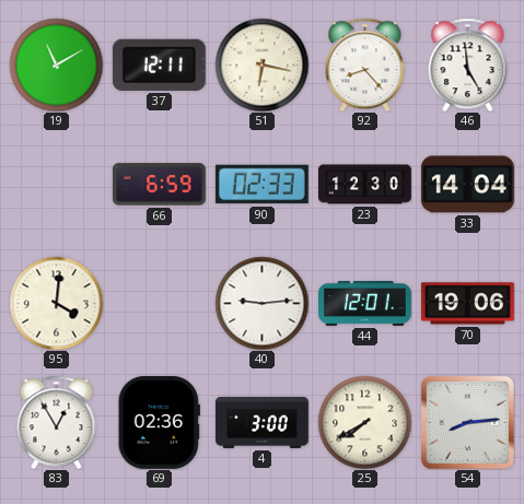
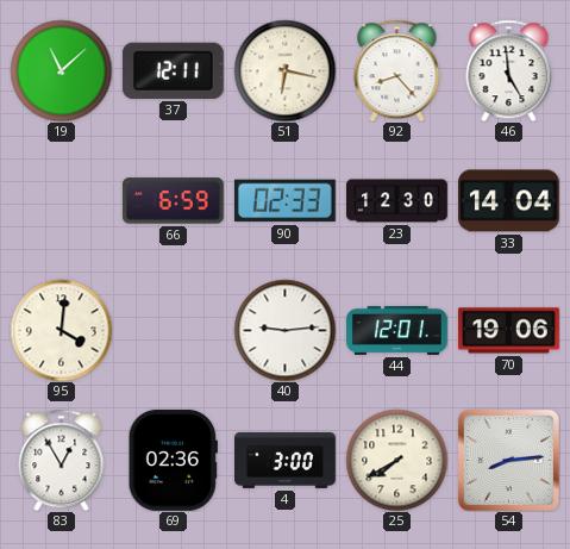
19: 11:10 -> 11:08
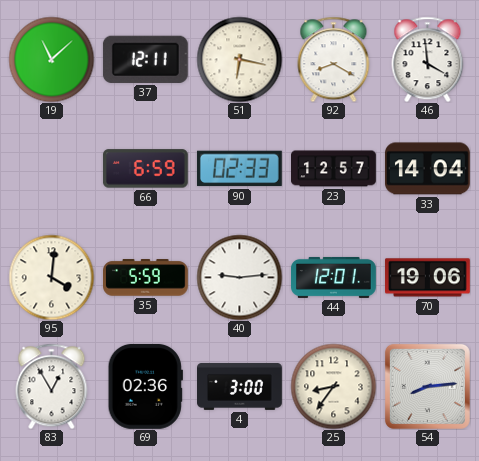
92: 8:23 -> 8:20
46: 4:59 -> 3:59
23: 12:30 -> 12:57
35: none -> 5:59
25: 7:40 -> 8:36
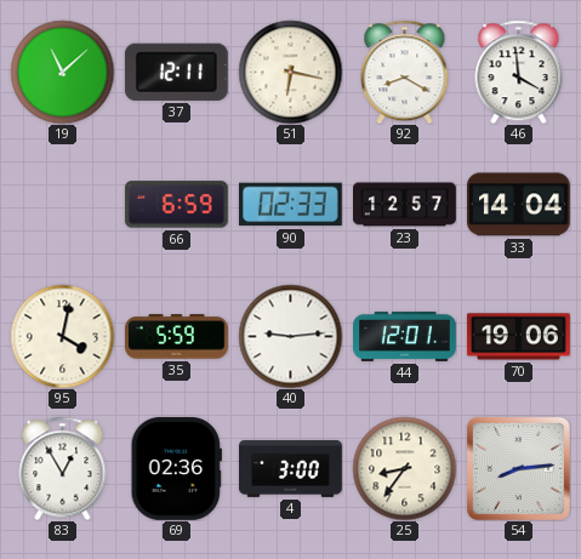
95: 4:01 -> 4:02
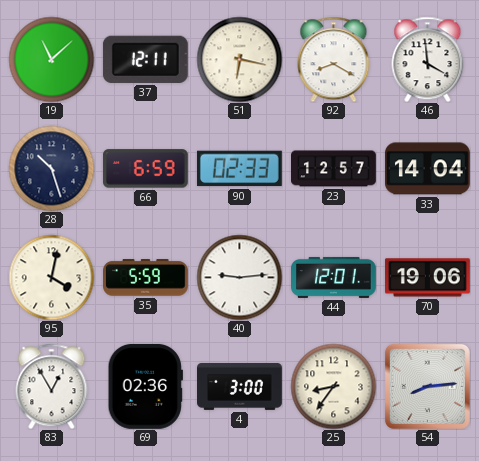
28: none -> 10:27
